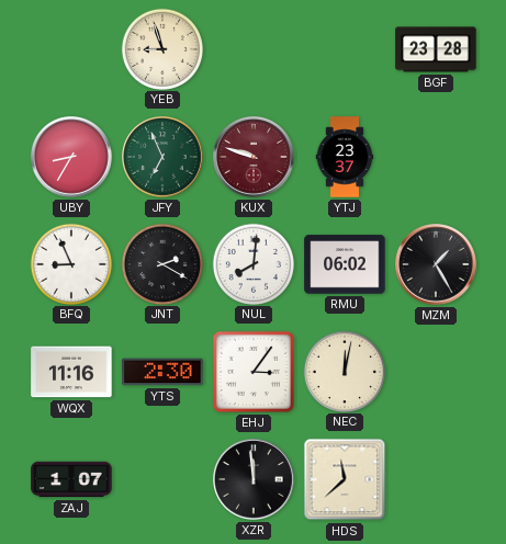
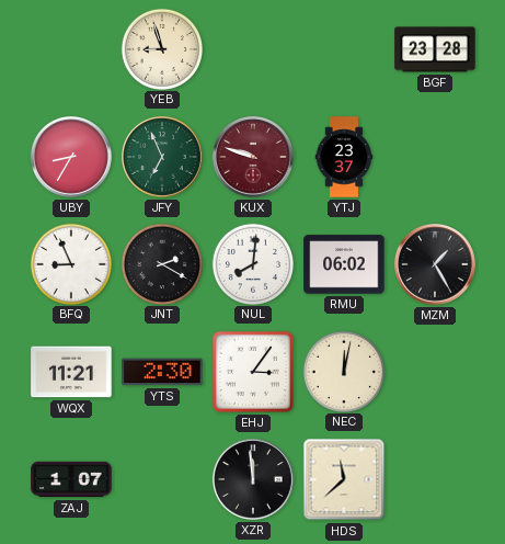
WQX: 11:16 -> 11:21
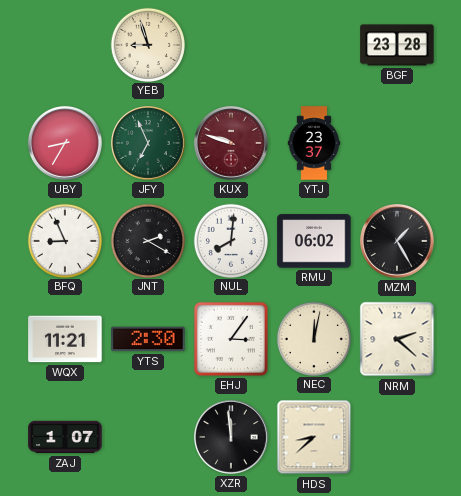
NRM: none -> 2:22
HDS: 11:38 -> 8:38
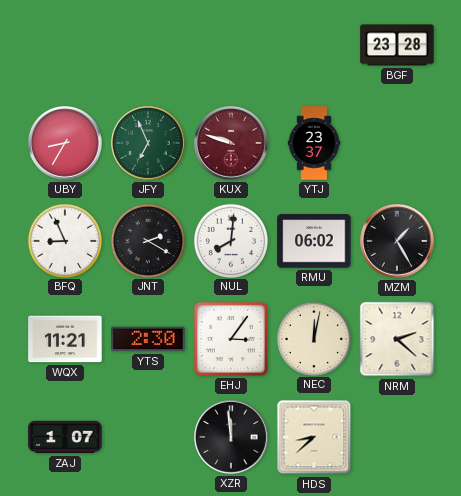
YEB: 8:57 -> none
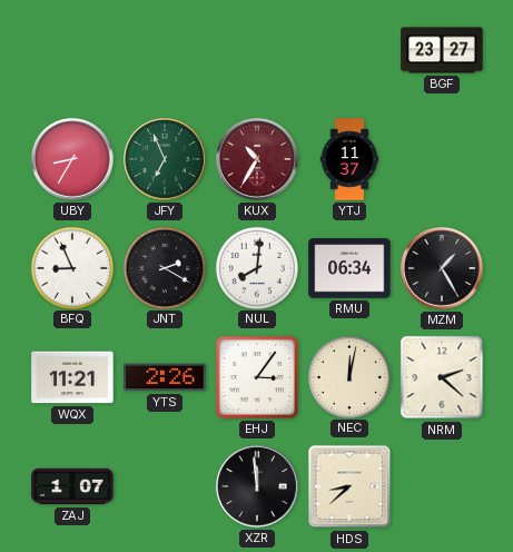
BGF: 23:28 -> 23:27
KUX: 9:48 -> 10:35
YTJ: 23:37 -> 11:37
RMU: 06:02 -> 06:34
YTS: 2:30 -> 2:26
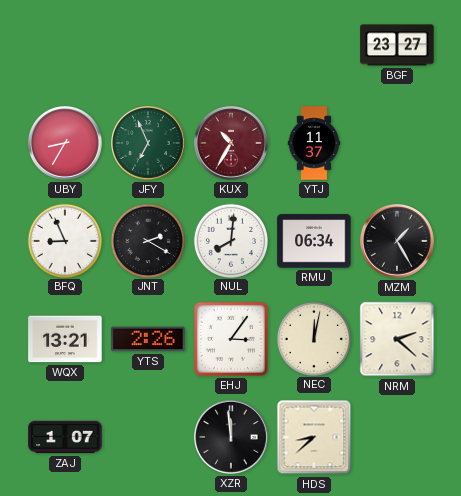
WQX: 11:21 -> 13:21
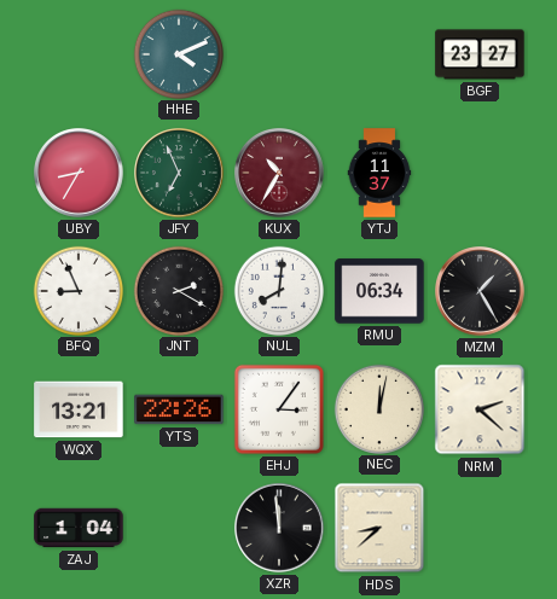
HHE: none -> 4:11
YTS: 2:26 -> 22:26
ZAJ: 1:07 -> 1:04
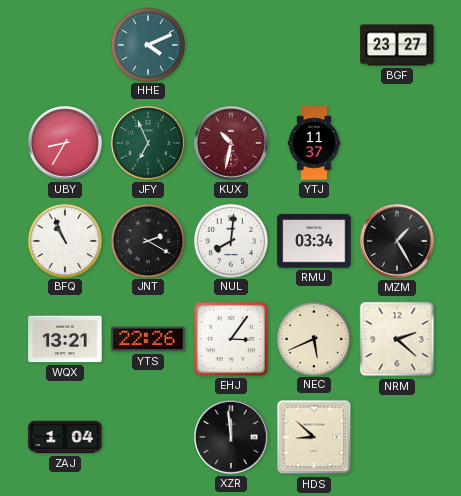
KUX: 10:35 -> 10:32
BFQ: 8:56 -> 10:56
RMU: 06:34 -> 03:34
NEC: 12:02 -> 5:41
HDS: 8:38 -> 8:52
